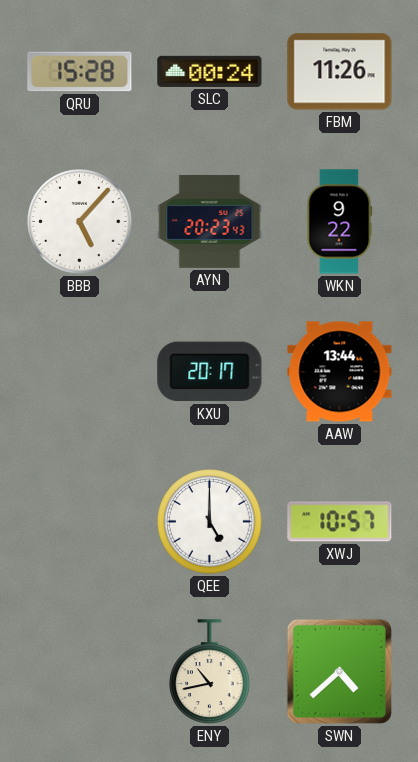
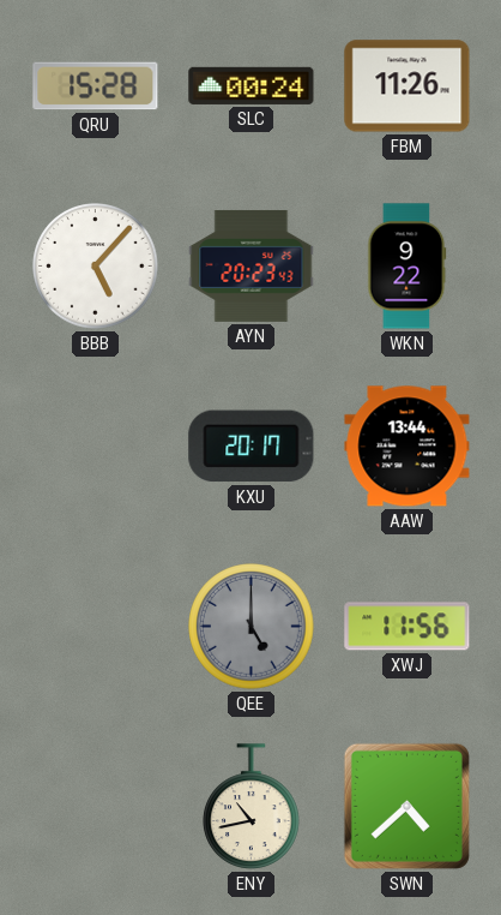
QEE dial: white -> grey
XWJ: 10:57 -> 11:56
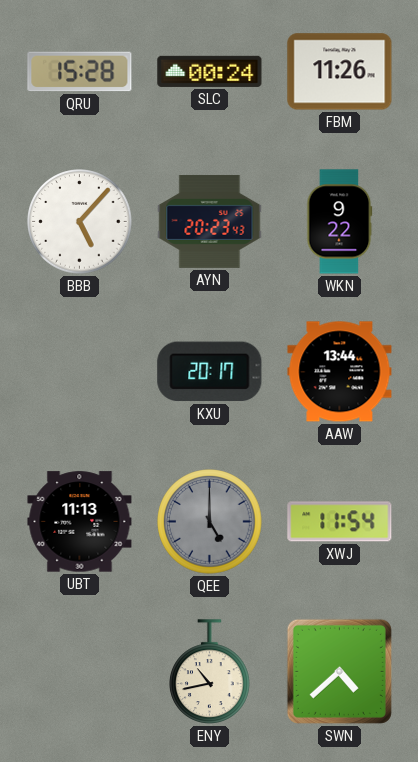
UBT: none -> 11:13
XWJ: 11:56 -> 11:54
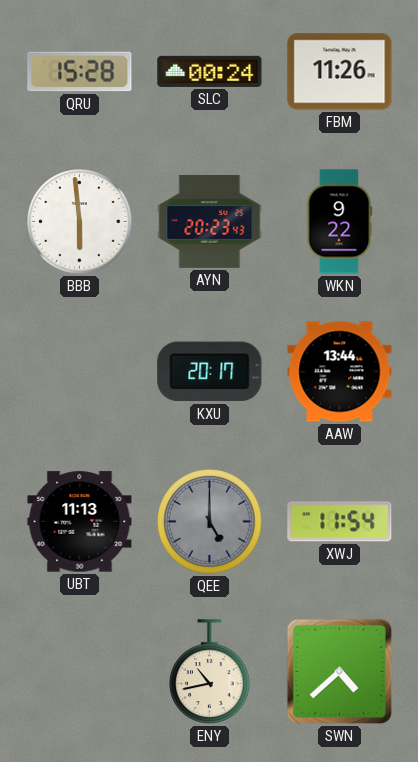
BBB: 5:07 -> 5:59
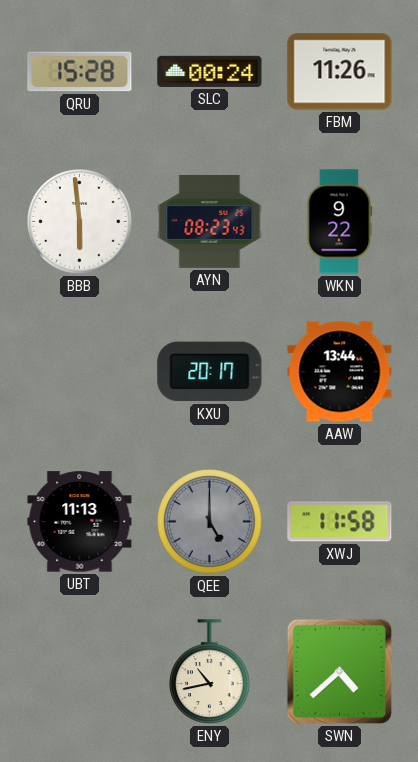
AYN: 20:23 -> 08:23
XWJ: 11:54 -> 11:58
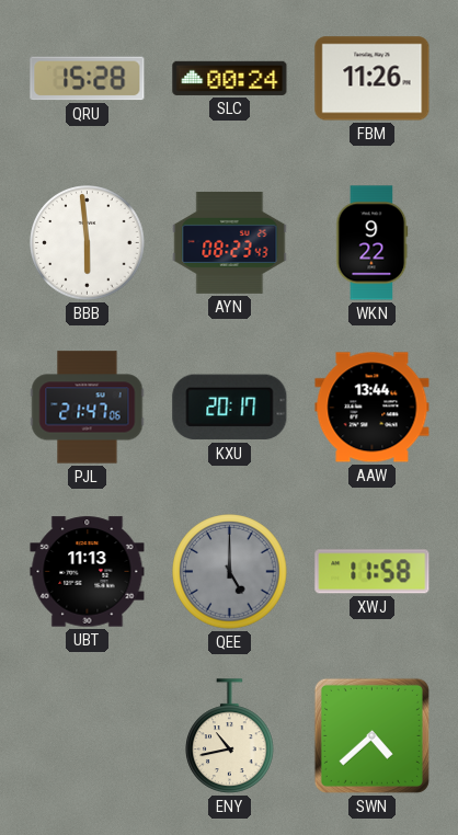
PJL: none -> 21:47
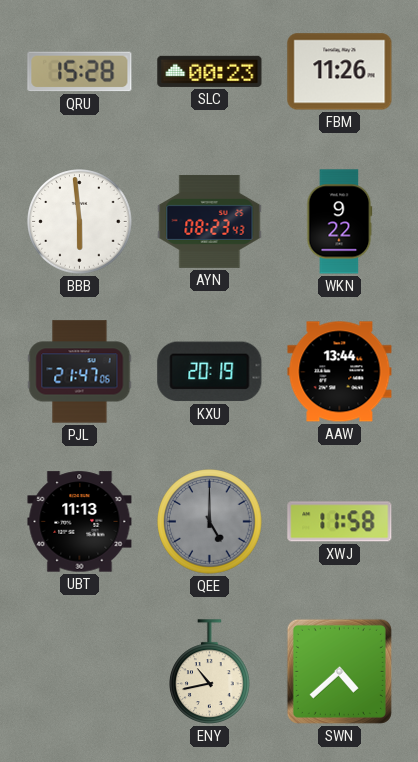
SLC: 00:24 -> 00:23
KXU: 20:17 -> 20:19
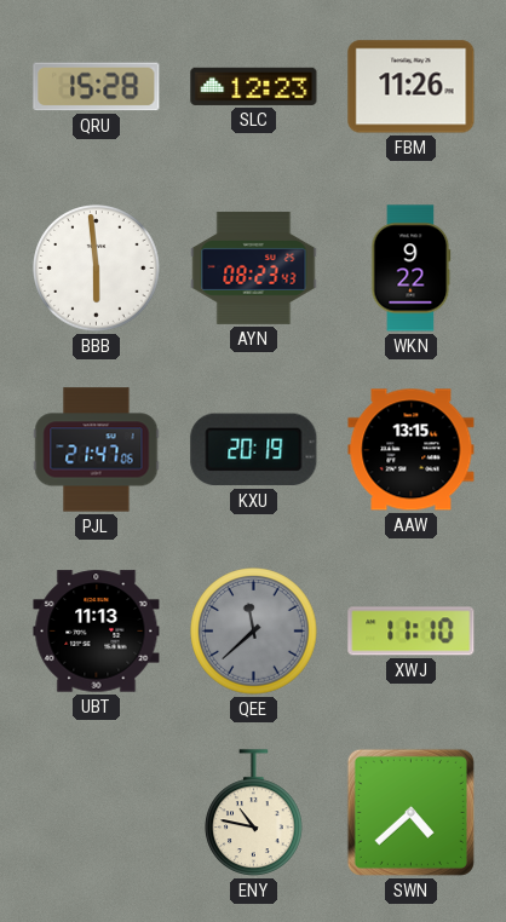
SLC: 00:23 -> 12:23
AAW: 13:44 -> 13:15
QEE: 5:00 -> 11:38
XWJ: 11:58 -> 11:10
ENY: 10:43 -> 10:47
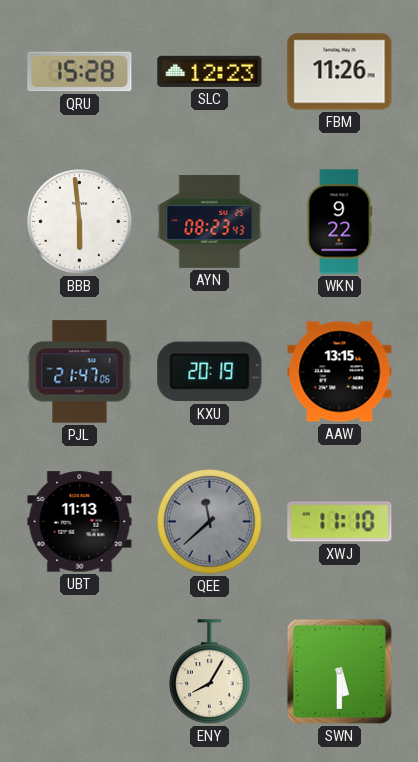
ENY: 10:47 -> 8:05
SWN: 4:38 -> 5:30
